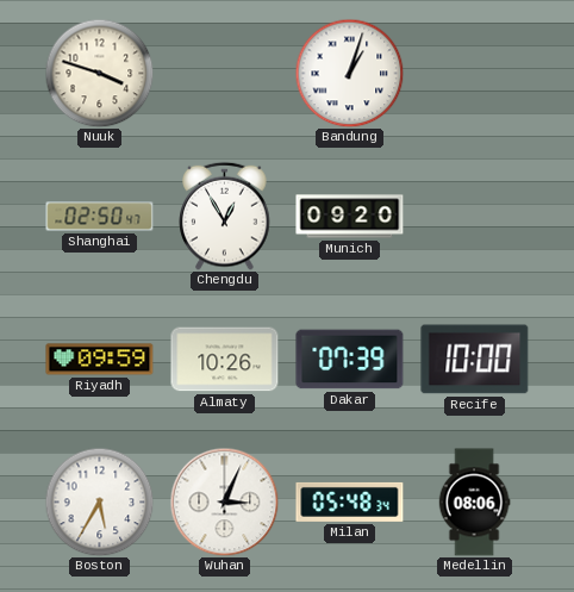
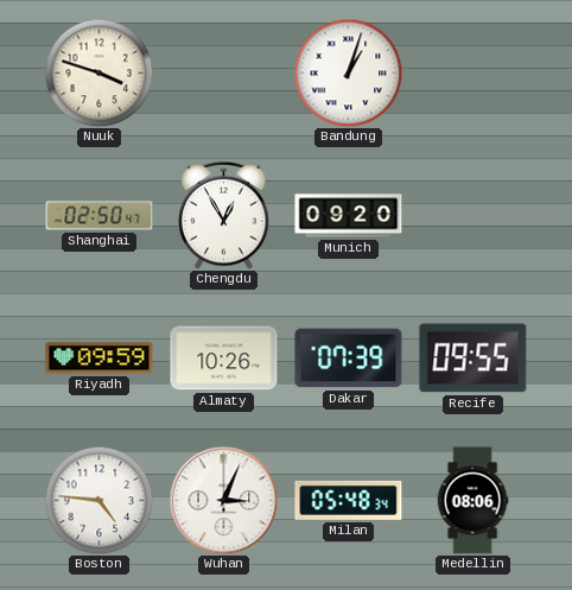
Recife: 10:00 -> 09:55
Boston: 5:35 -> 4:46
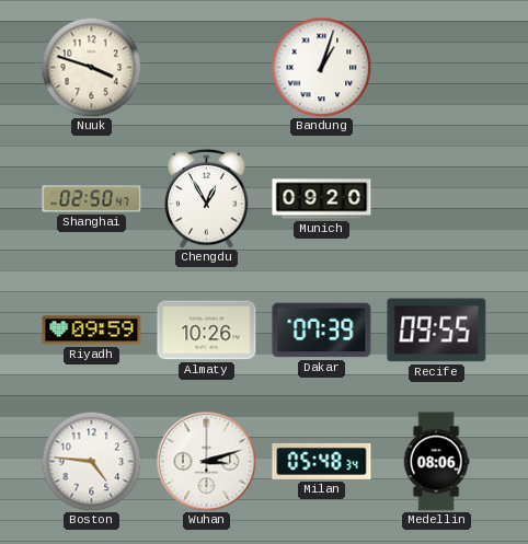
Wuhan: 3:04 -> 3:12
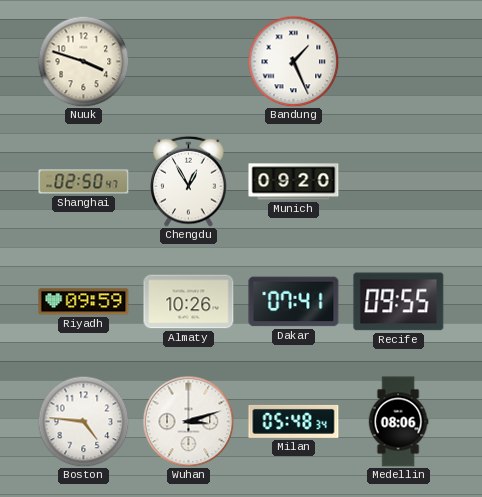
Bandung: 1:03 -> 1:26
Dakar: 07:39 -> 07:41
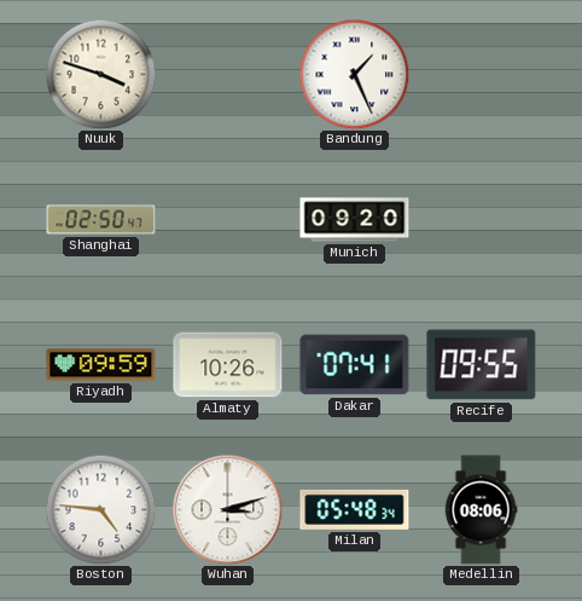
Chengdu: 12:55 -> none
